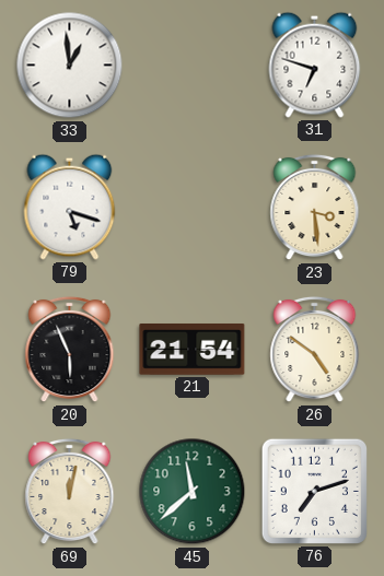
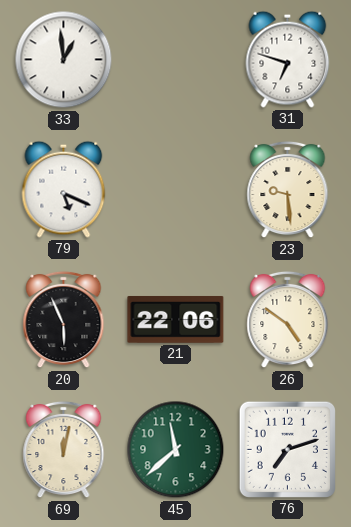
79: 5:18 -> 5:19
23: 3:29 -> 9:29
21: 21:54 -> 22:06
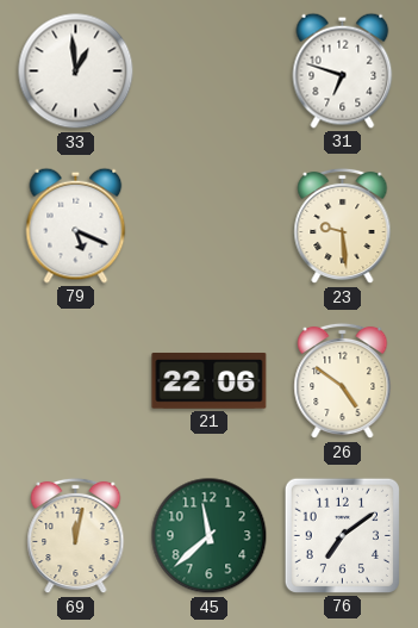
20: 5:56 -> none
76: 7:12 -> 7:09
